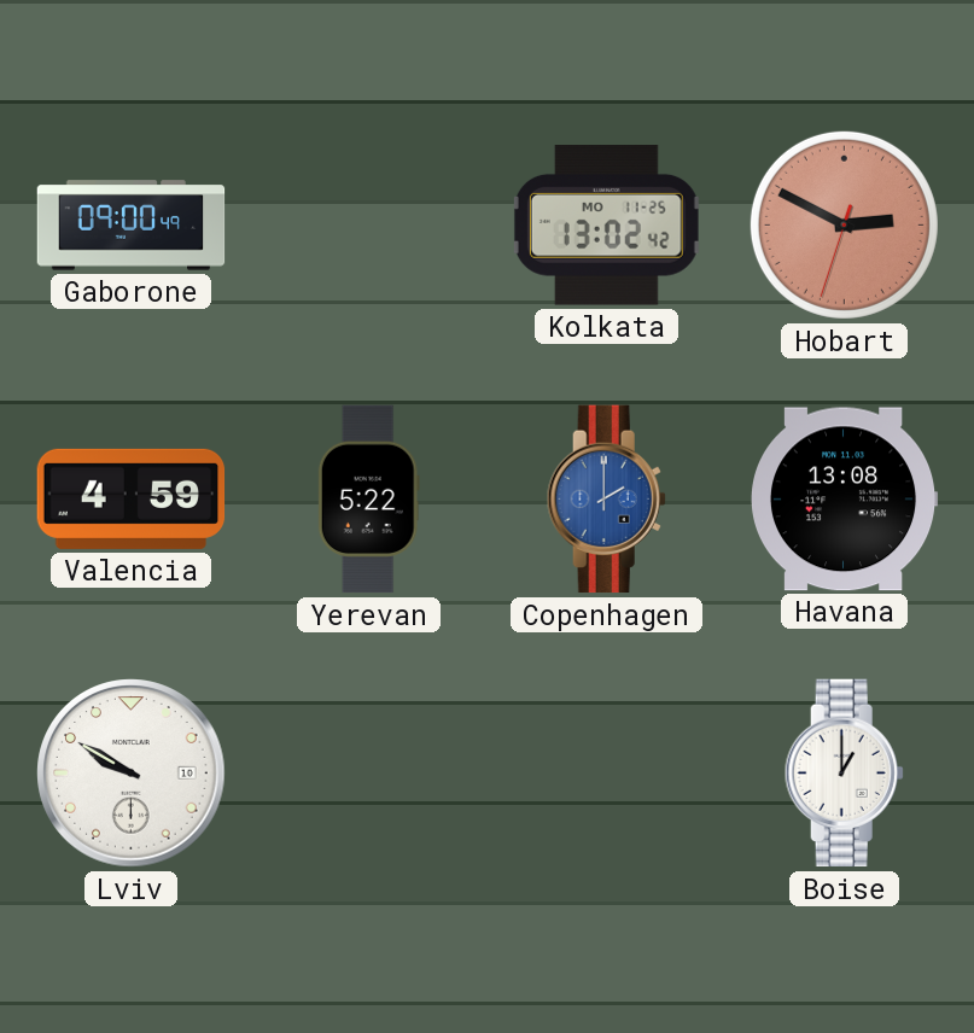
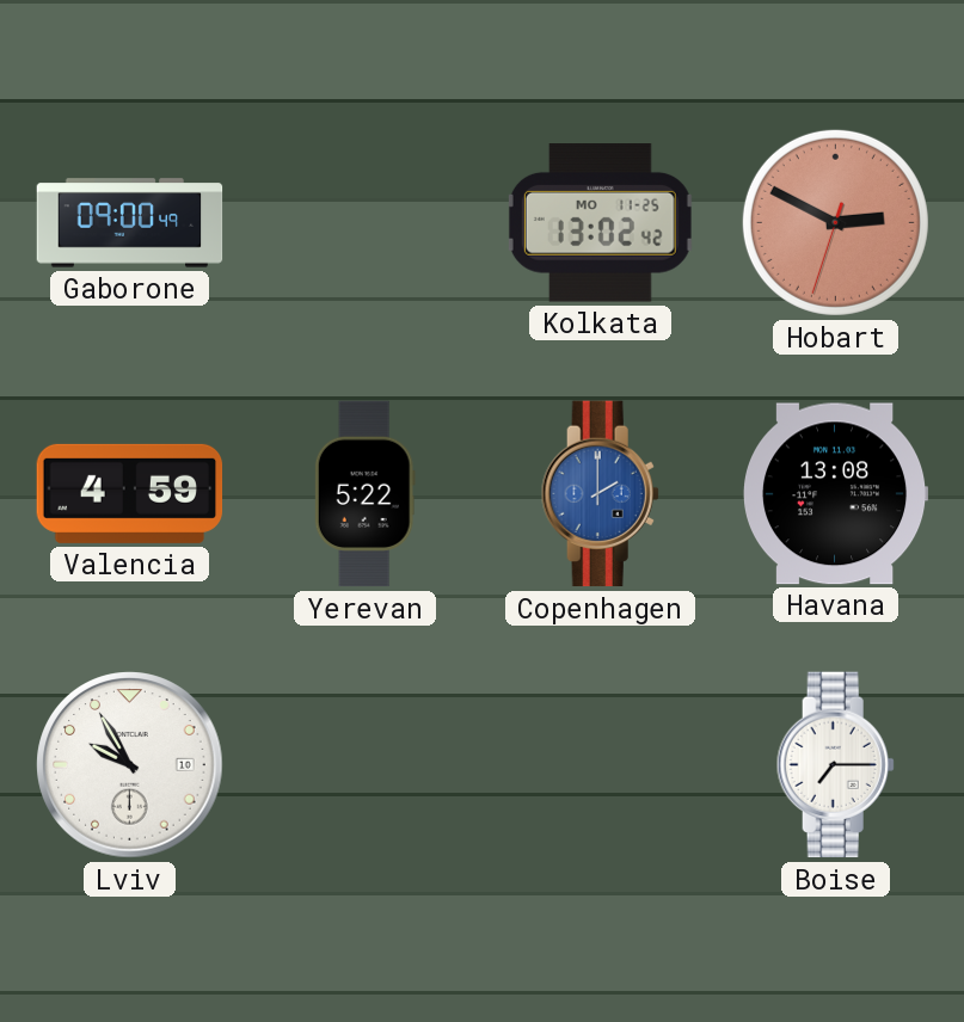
Lviv: 9:50 -> 9:55
Boise: 1:00 -> 7:15
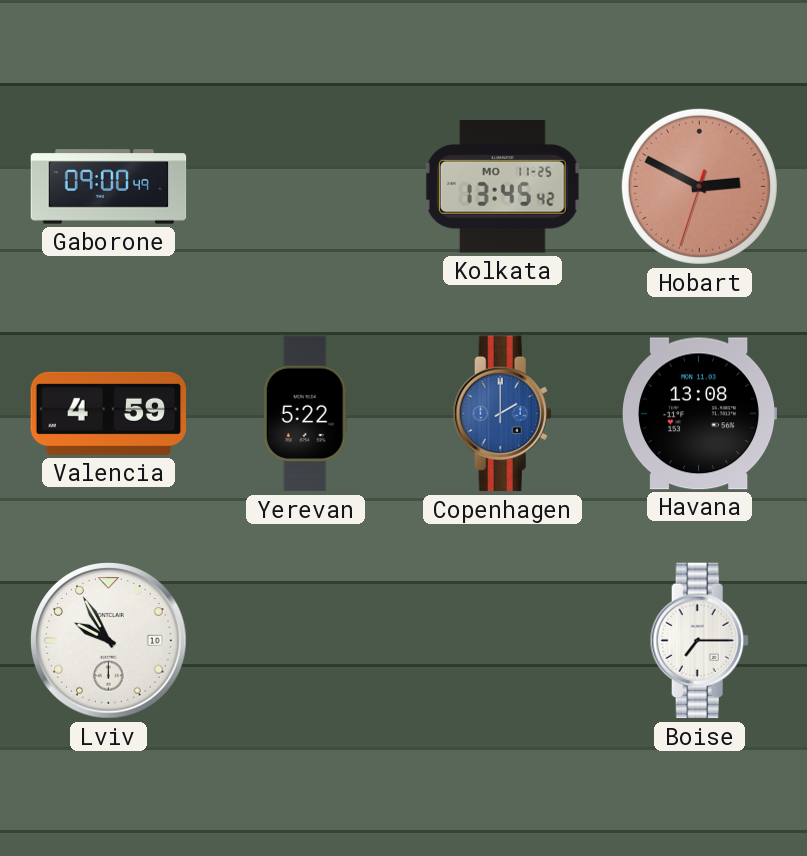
Kolkata: 13:02 -> 13:45
